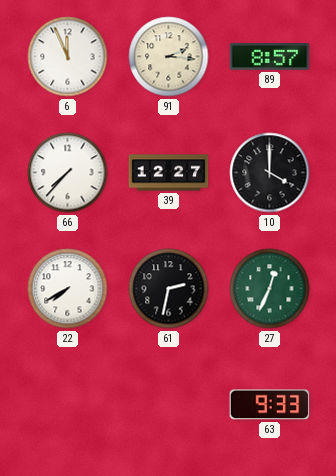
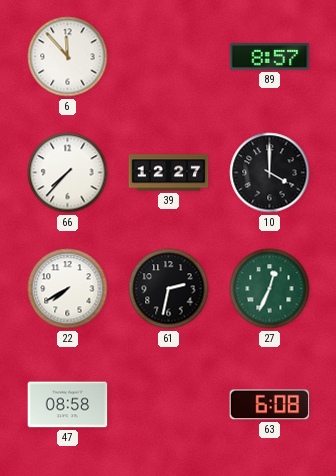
6: 11:56 -> 11:53
91: 2:16 -> none
47: none -> 08:58
63: 9:33 -> 6:08
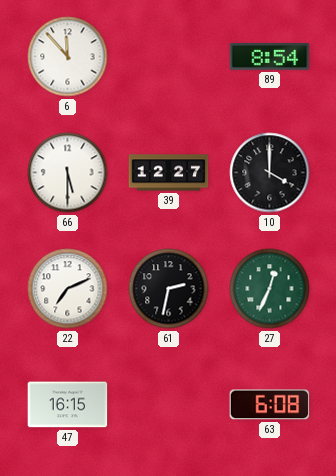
89: 8:57 -> 8:54
66: 7:37 -> 5:30
22: 7:40 -> 7:11
47: 08:58 -> 16:15
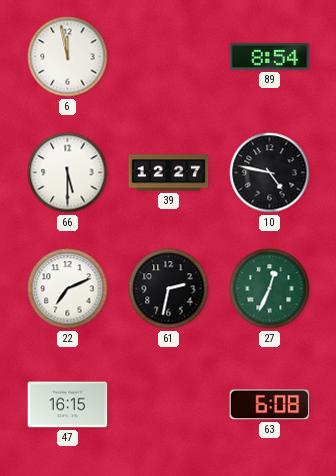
6: 11:53 -> 11:58
10: 4:00 -> 4:47
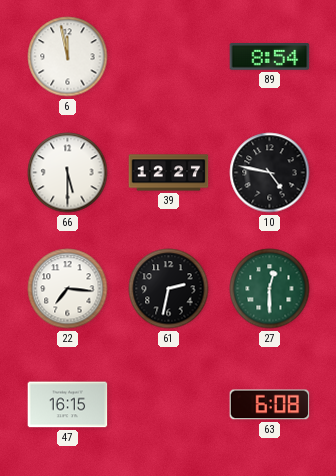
22: 7:11 -> 7:16
27: 12:34 -> 12:30
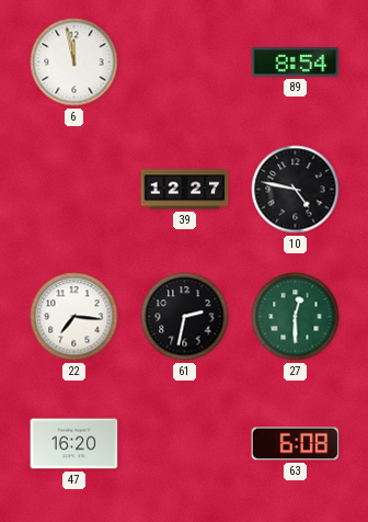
66: 5:30 -> none
47: 16:15 -> 16:20
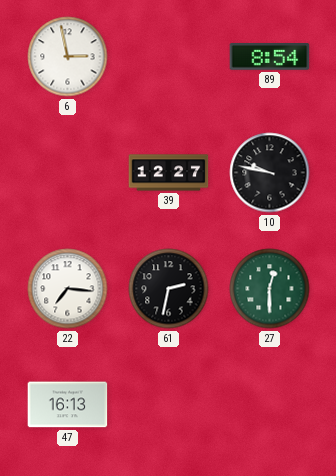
6: 11:58 -> 2:58
10: 4:47 -> 9:47
47: 16:20 -> 16:13
63: 6:08 -> none
